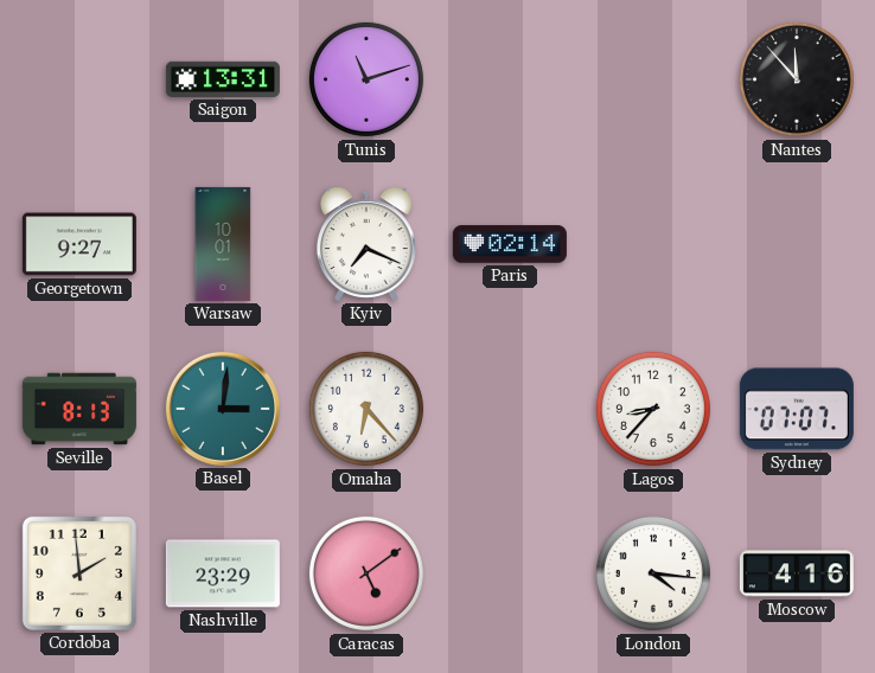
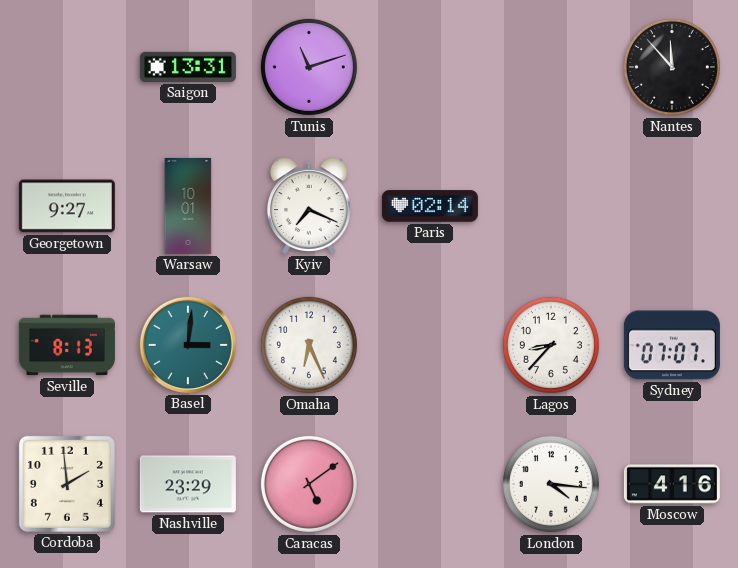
Omaha: 6:23 -> 6:26
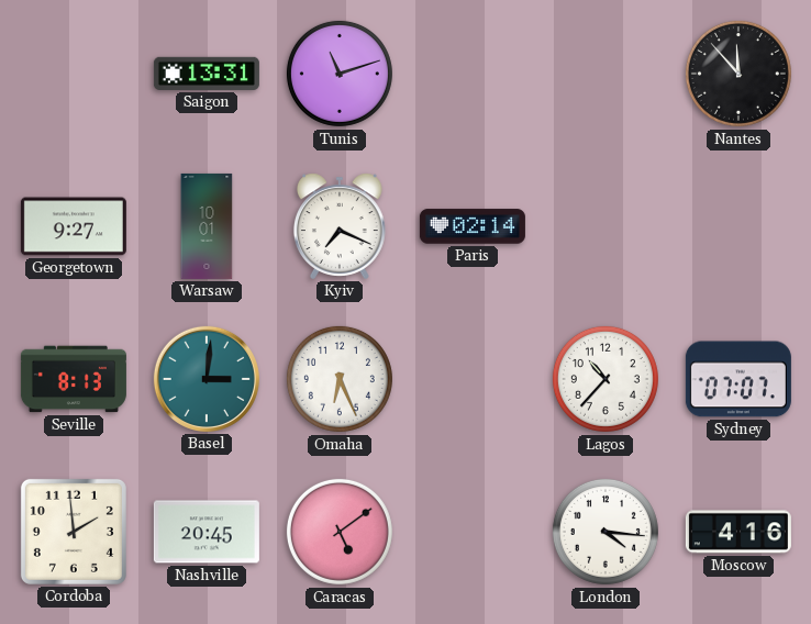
Lagos: 8:37 -> 10:37
Nashville: 23:29 -> 20:45
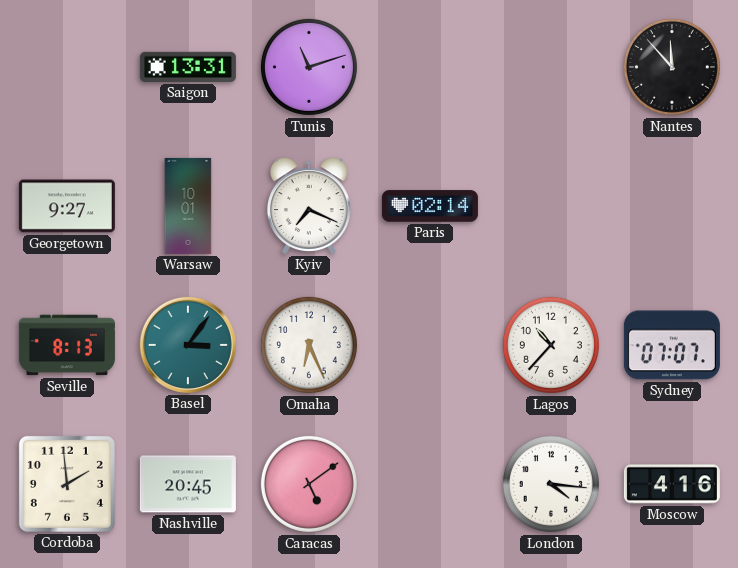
Basel: 3:01 -> 3:06
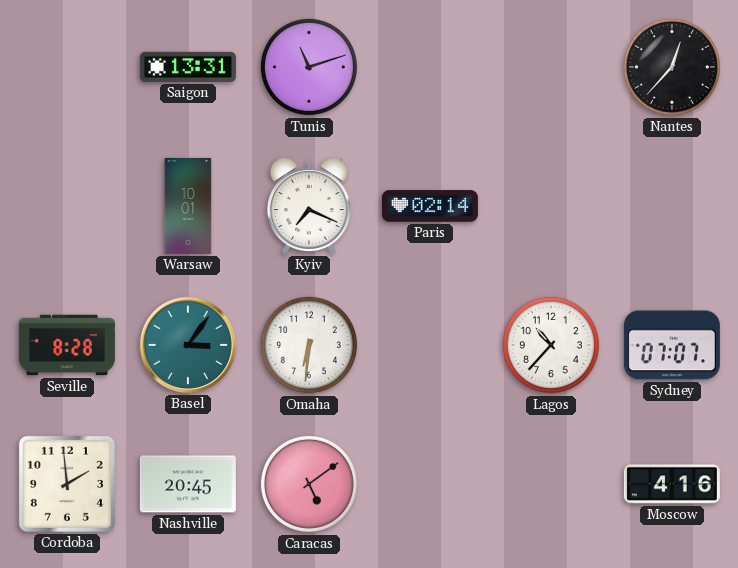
Nantes: 11:53 -> 12:37
Georgetown: 9:27 -> none
Seville: 8:13 -> 8:28
Omaha: 6:26 -> 6:31
London: 4:16 -> none
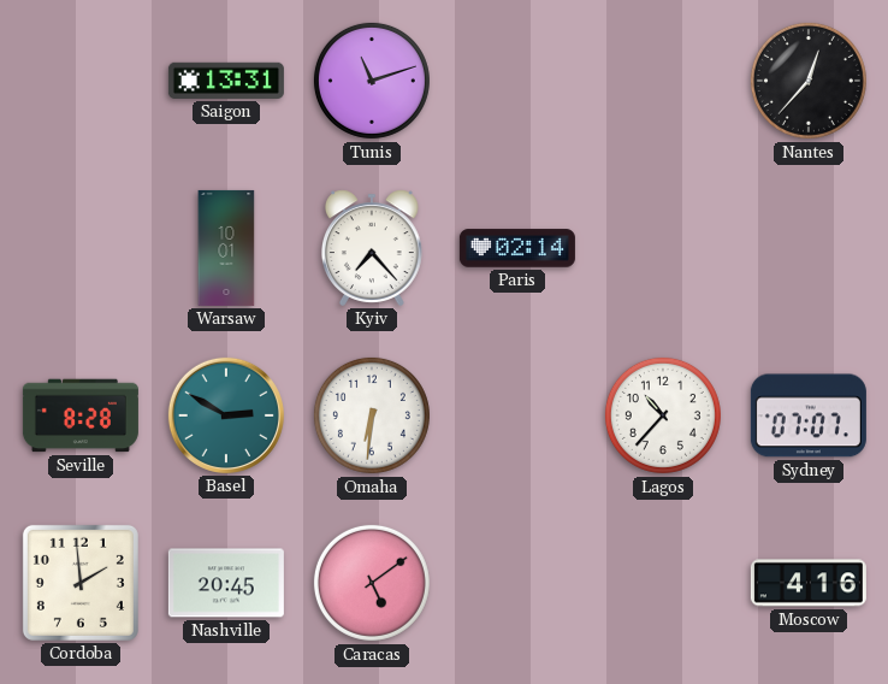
Kyiv: 7:19 -> 7:23
Basel: 3:06 -> 2:50
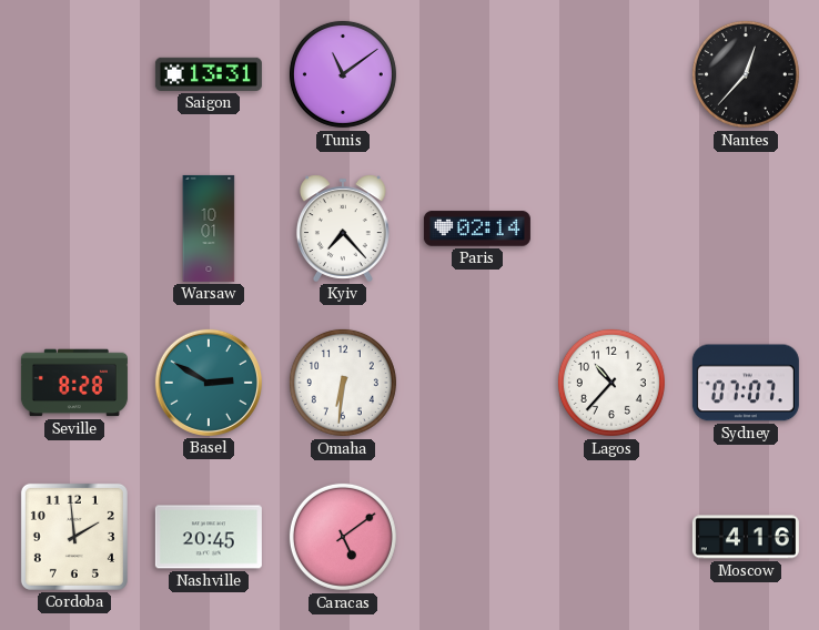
Tunis: 11:12 -> 11:09
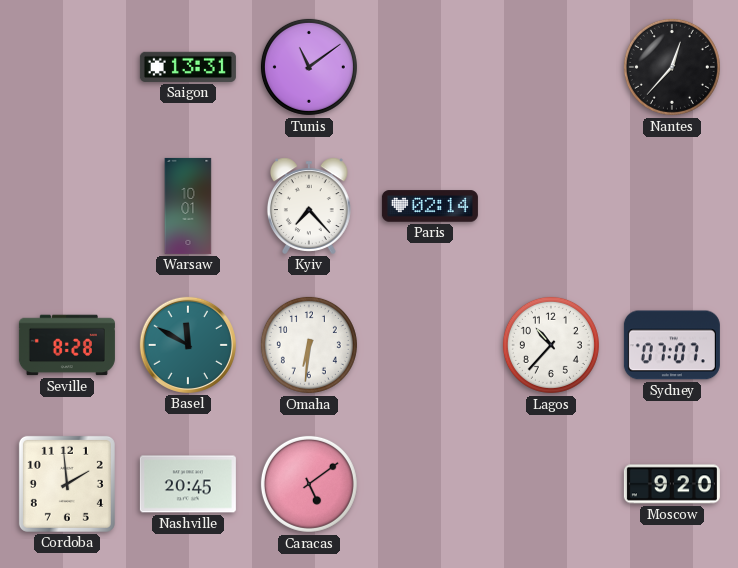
Basel: 2:50 -> 11:50
Moscow: 4:16 -> 9:20
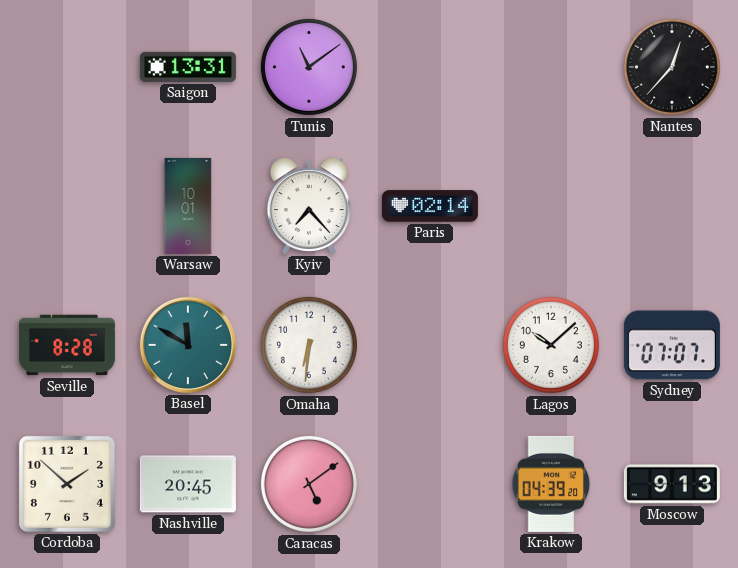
Lagos: 10:37 -> 10:08
Cordoba: 1:59 -> 1:52
Krakow: none -> 04:39
Moscow: 9:20 -> 9:13
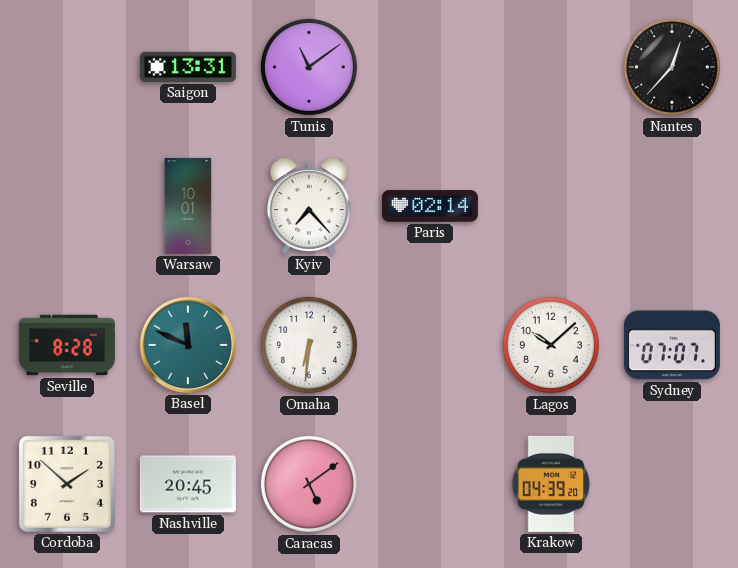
Basel: 11:50 -> 11:49
Moscow: 9:13 -> none
